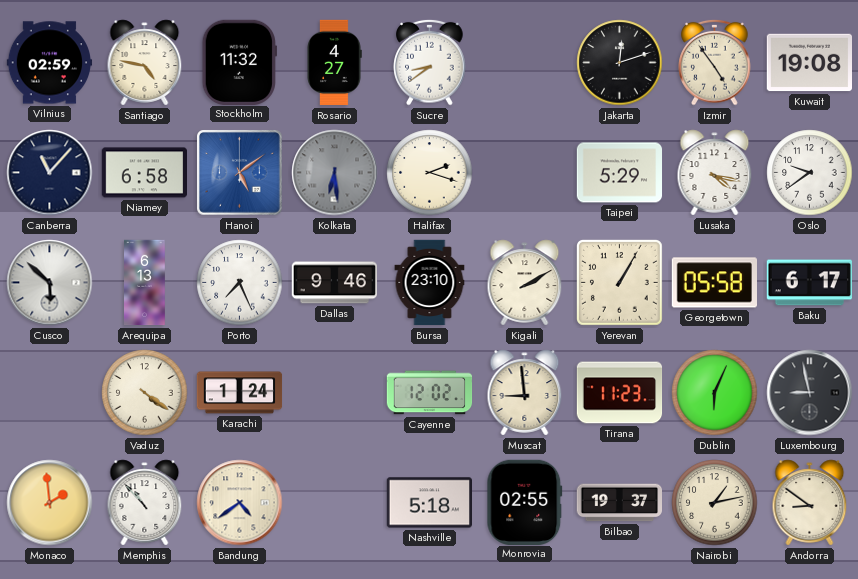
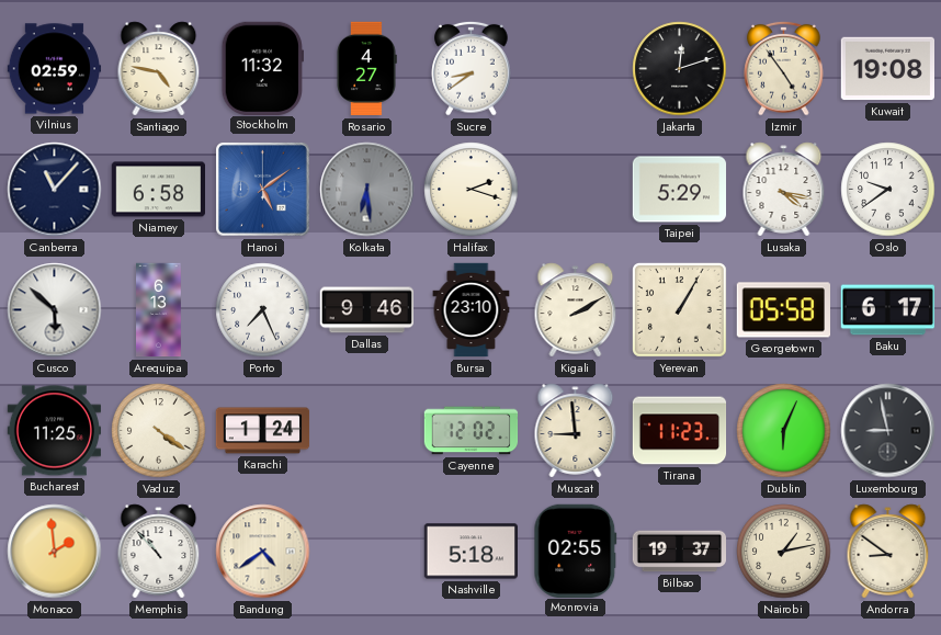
Bucharest: none -> 11:25
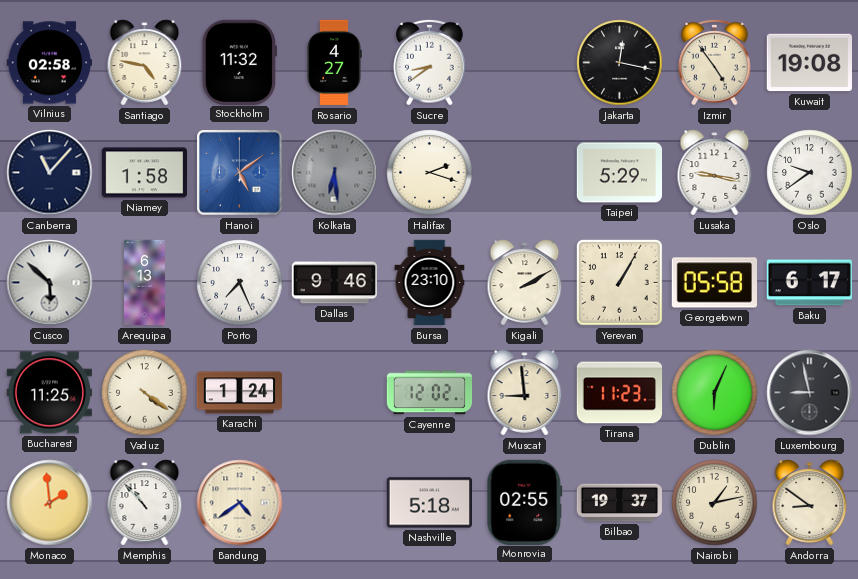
Vilnius: 02:59 -> 02:58
Jakarta: 12:12 -> 12:17
Niamey: 6:58 -> 1:58
Lusaka: 4:17 -> 9:17
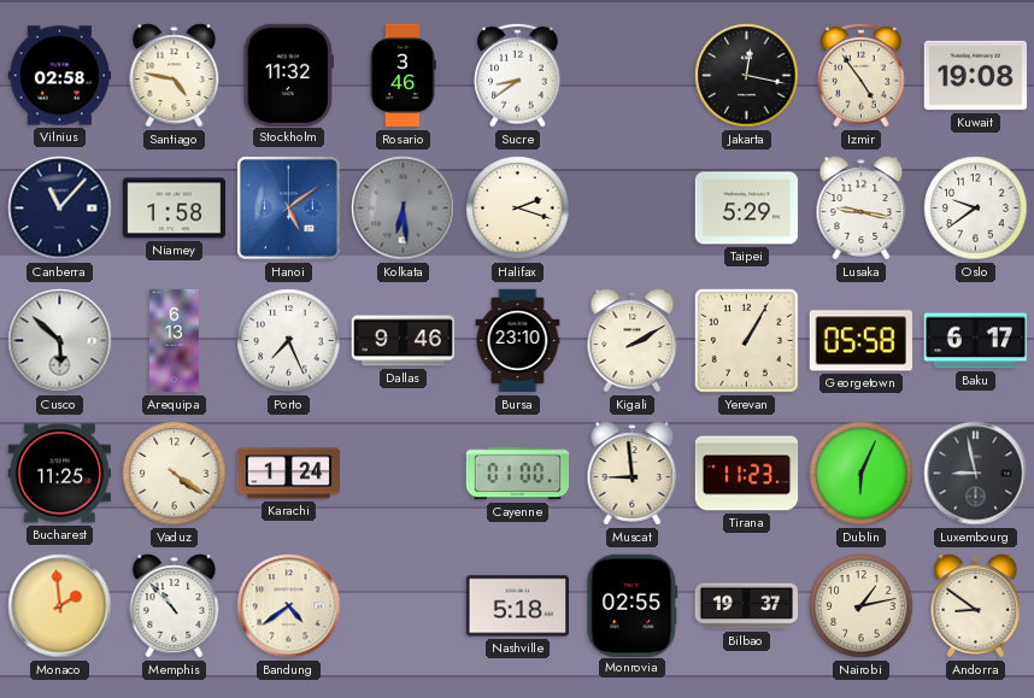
Rosario: 4:27 -> 3:46
Cayenne: 12:02 -> 01:00
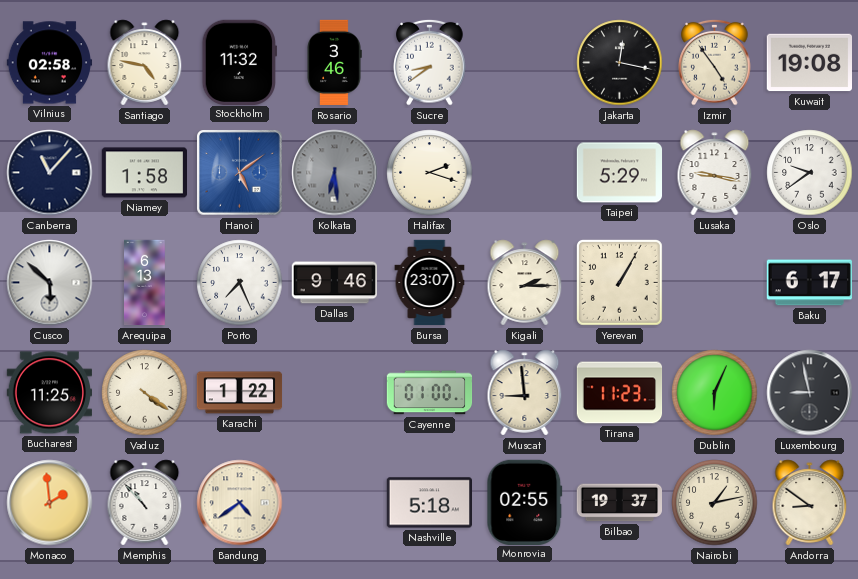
Bursa: 23:10 -> 23:07
Kigali: 2:10 -> 2:15
Georgetown: 05:58 -> none
Karachi: 1:24 -> 1:22
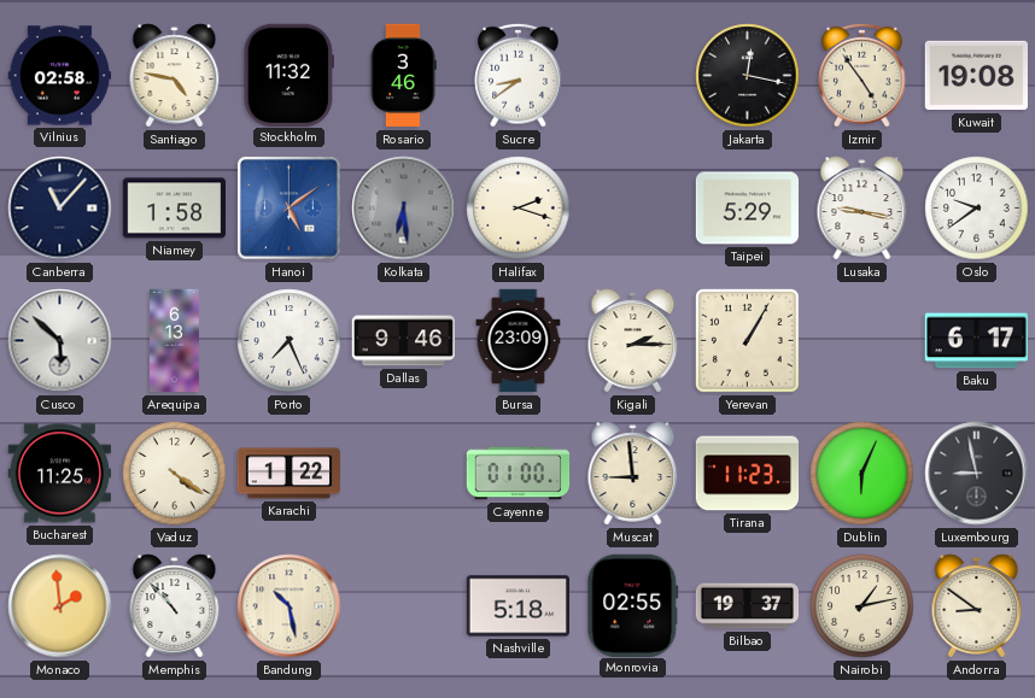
Bursa: 23:07 -> 23:09
Bandung: 4:39 -> 10:28
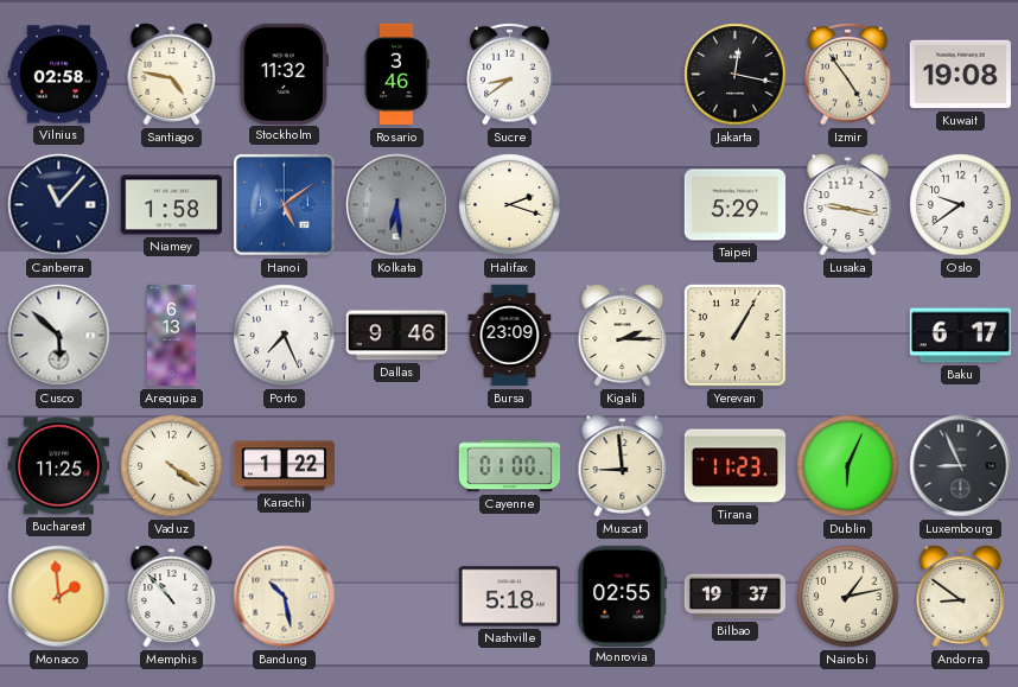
Luxembourg: 8:58 -> 8:56
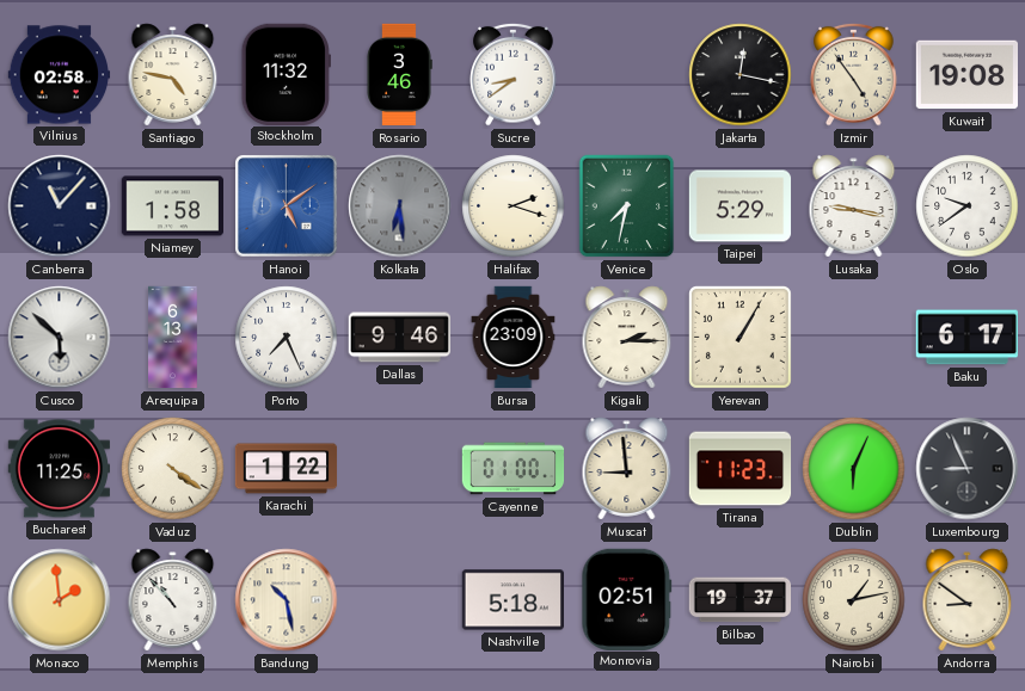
Venice: none -> 7:32
Monrovia: 02:55 -> 02:51
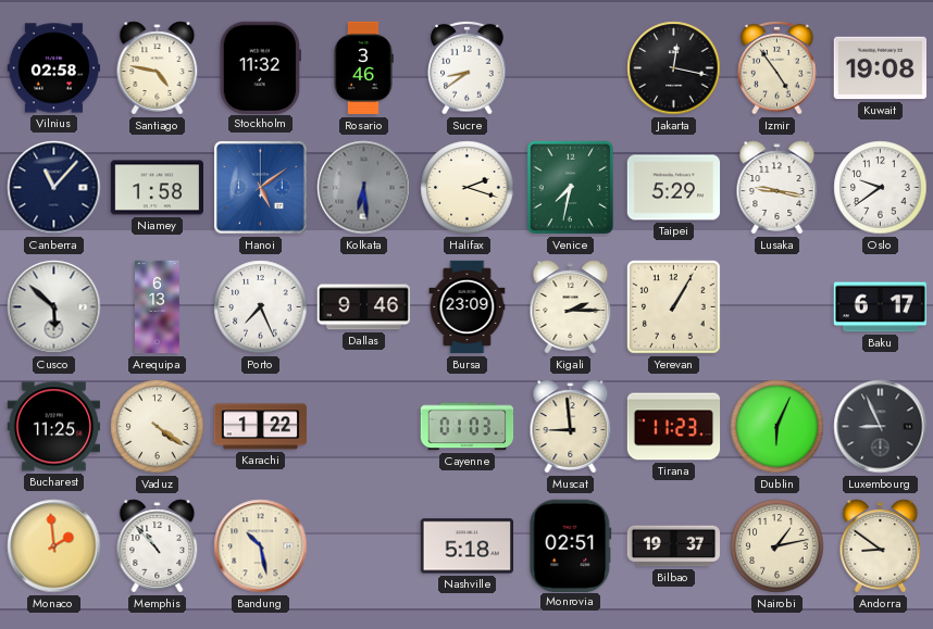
Cayenne: 01:00 -> 01:03
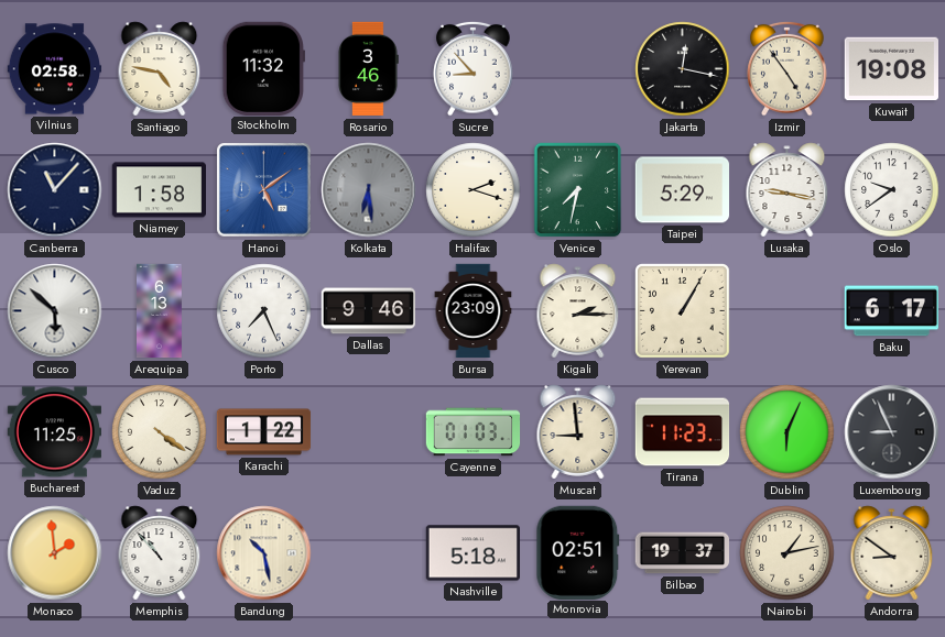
Sucre: 8:39 -> 8:53
